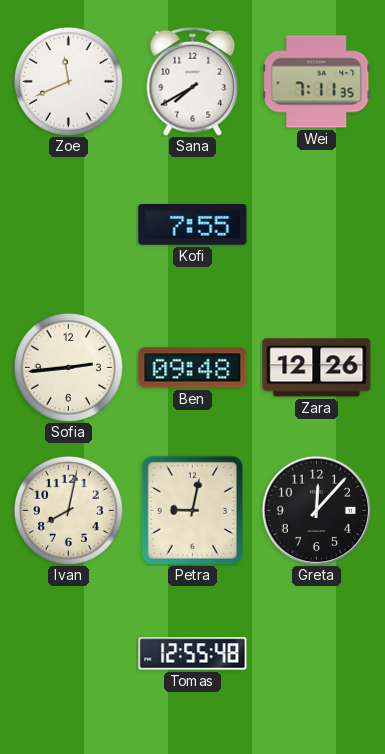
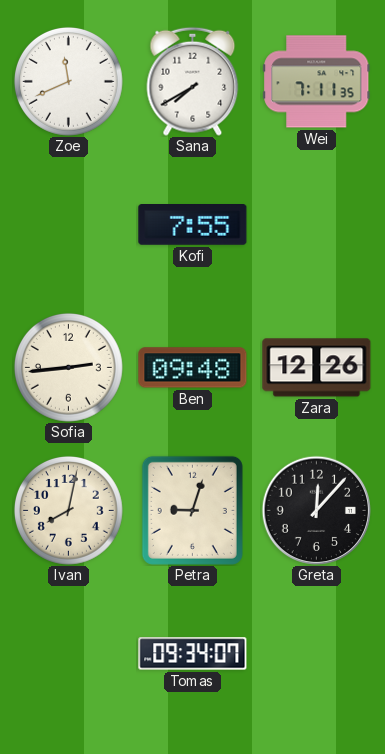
Petra: 9:02 -> 9:03
Tomas: 12:55 -> 09:34
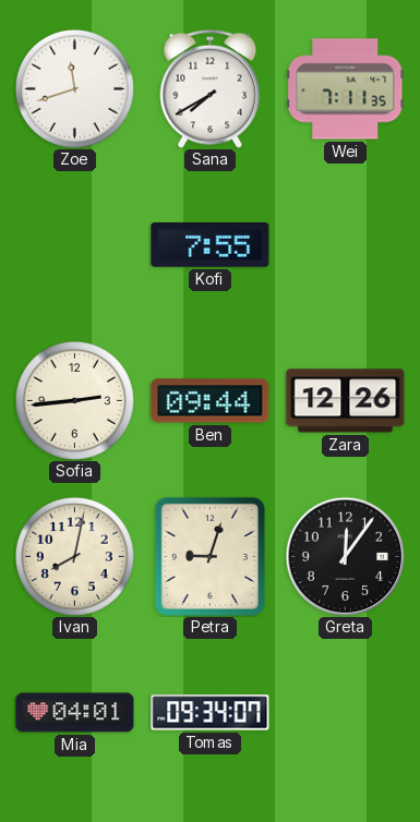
Zoe: 11:41 -> 11:42
Ben: 09:48 -> 09:44
Greta: 12:07 -> 12:06
Mia: none -> 04:01
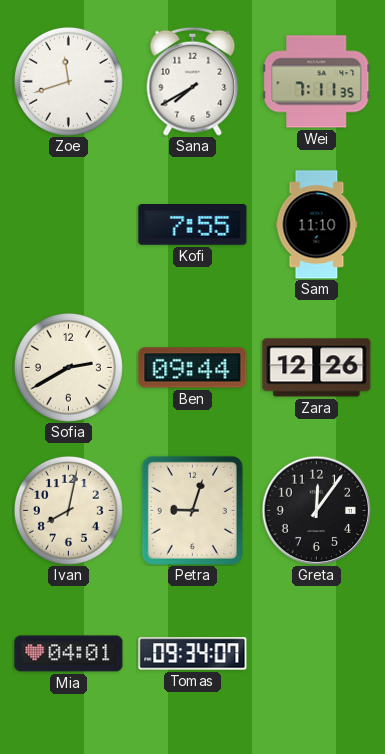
Sam: none -> 11:10
Sofia: 2:44 -> 2:40
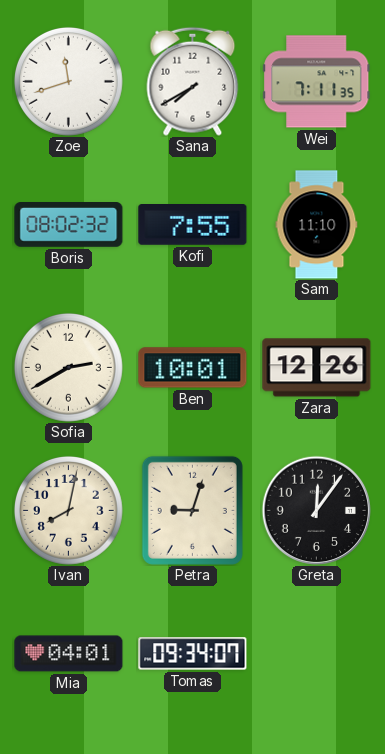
Boris: none -> 08:02
Ben: 09:44 -> 10:01
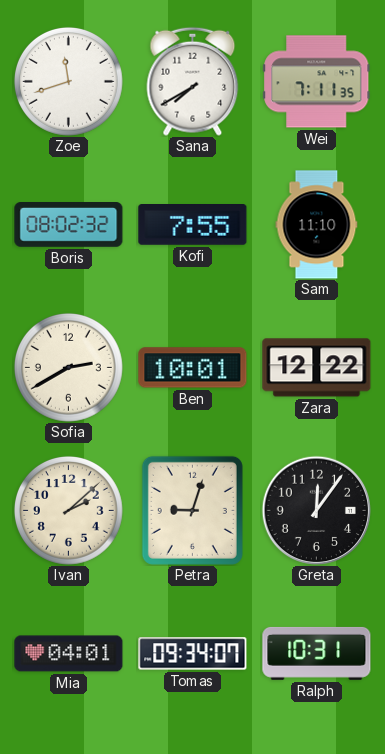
Zara: 12:26 -> 12:22
Ivan: 8:02 -> 2:08
Ralph: none -> 10:31
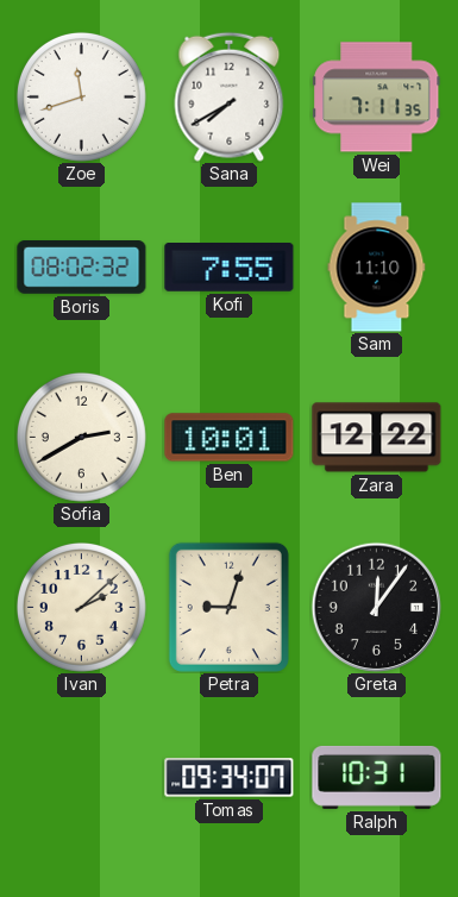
Mia: 04:01 -> none
